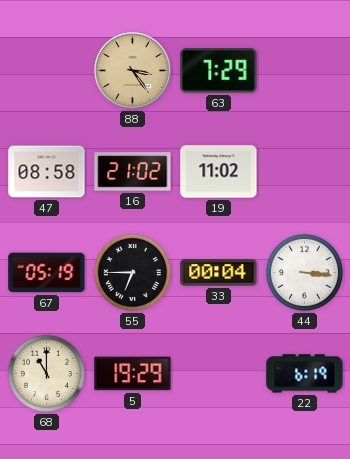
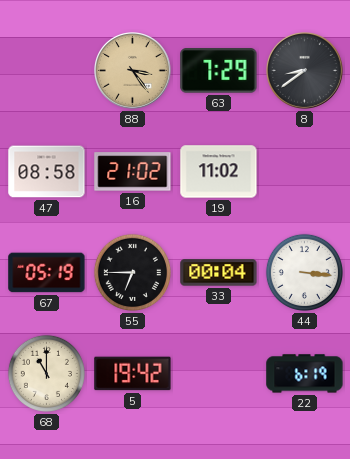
8: none -> 8:39
5: 19:29 -> 19:42
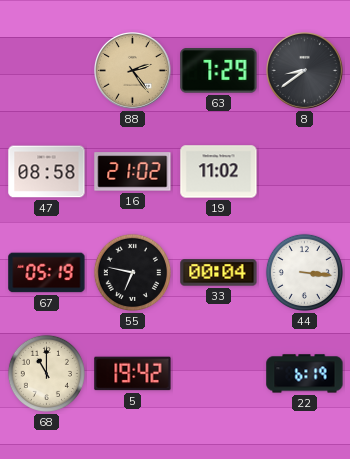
88: 3:24 -> 2:24
55: 6:45 -> 6:47
